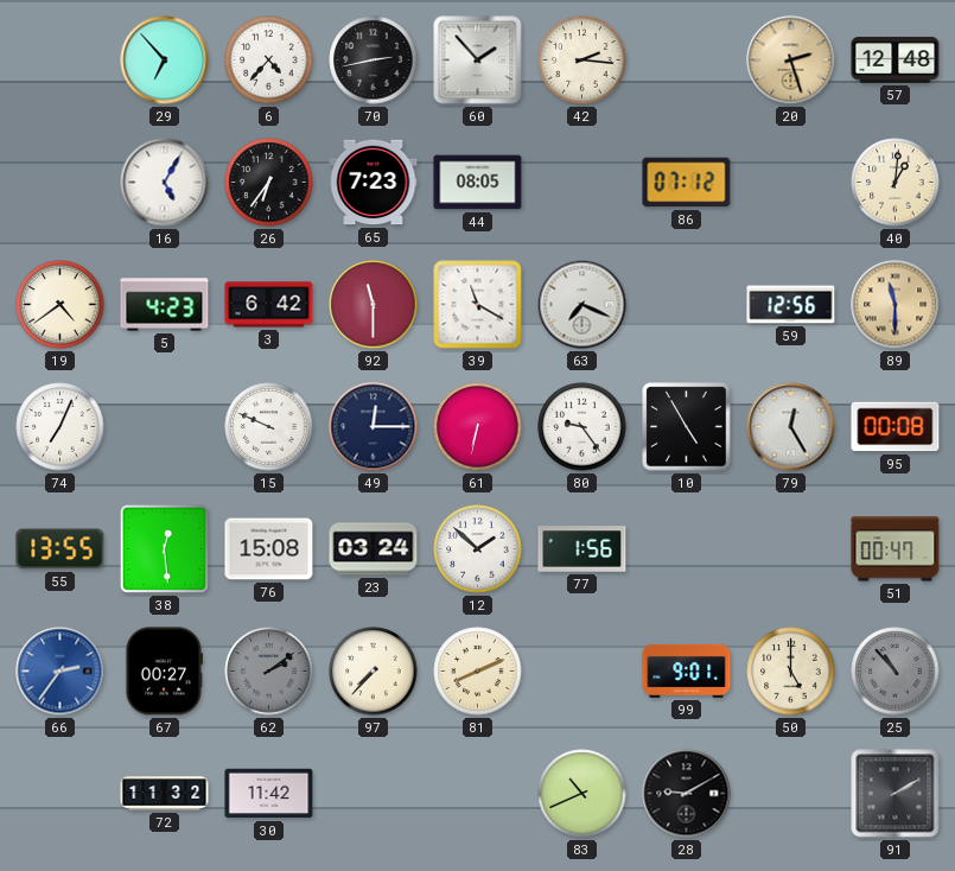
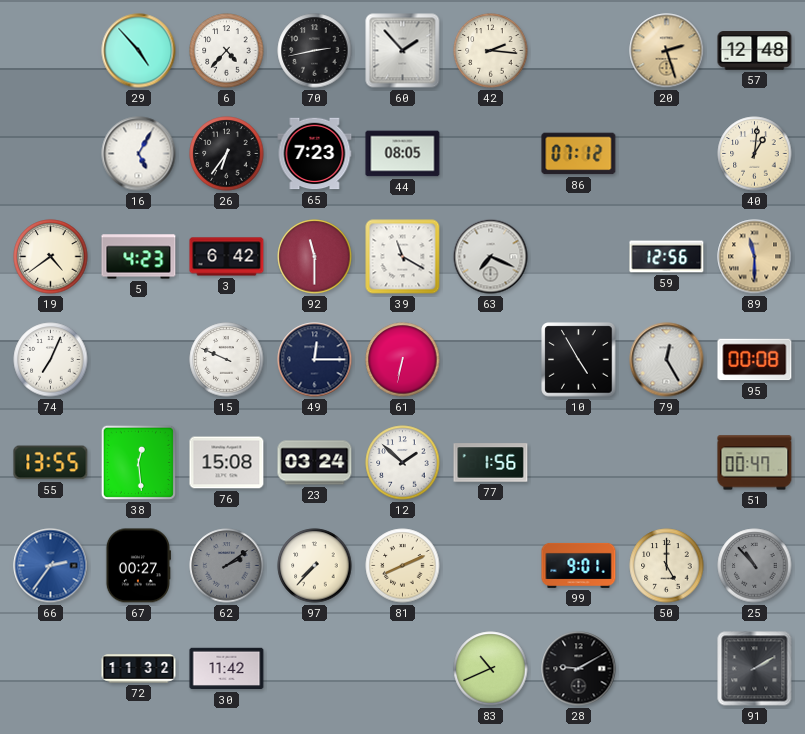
29: 6:53 -> 4:53
80: 9:24 -> none
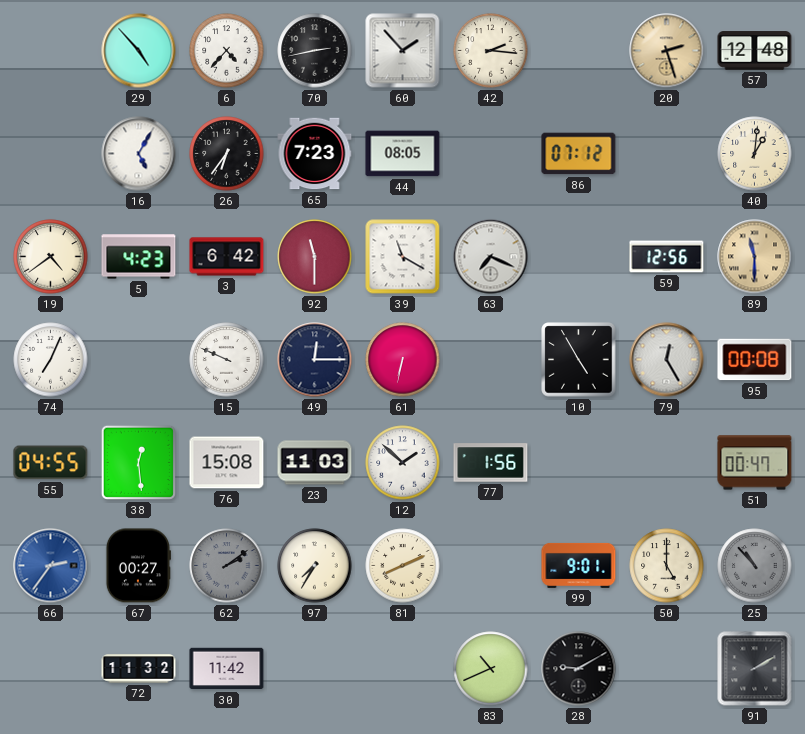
55: 13:55 -> 04:55
23: 03:24 -> 11:03
97: 7:37 -> 7:35
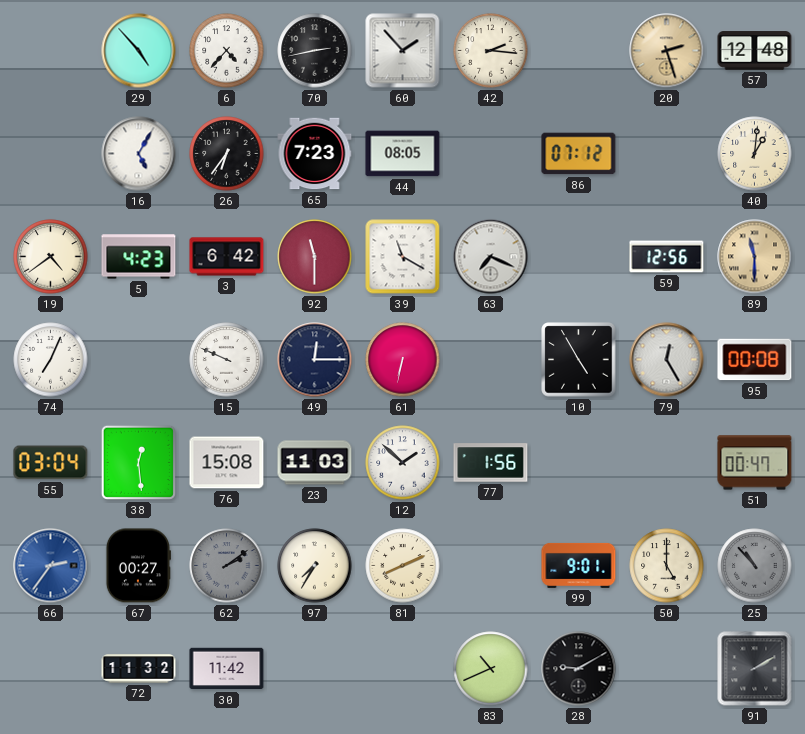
55: 04:55 -> 03:04
